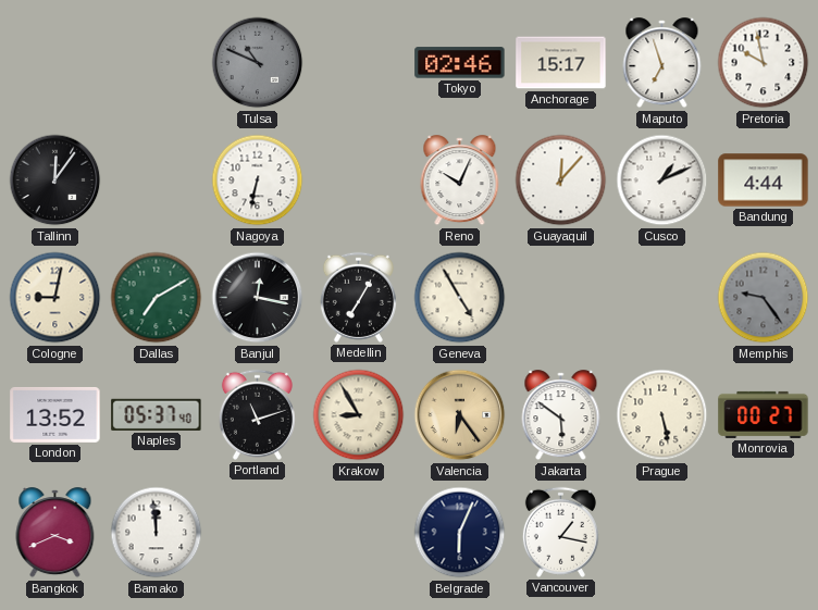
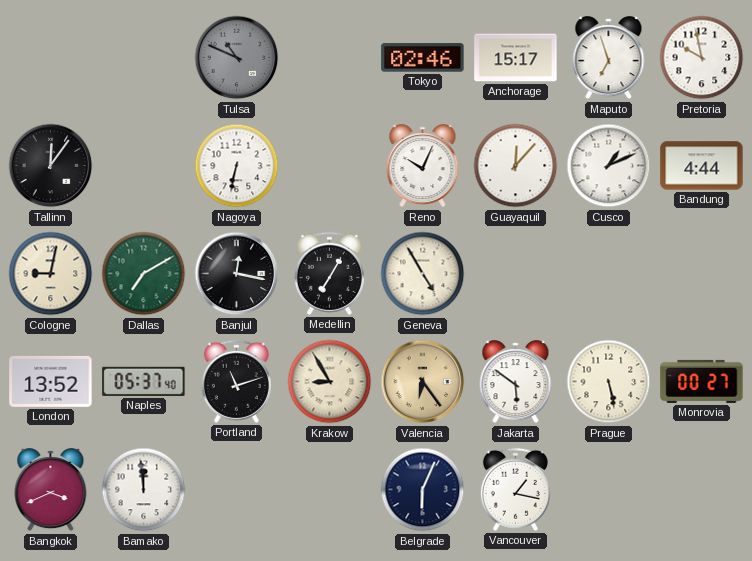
Memphis: 9:24 -> none
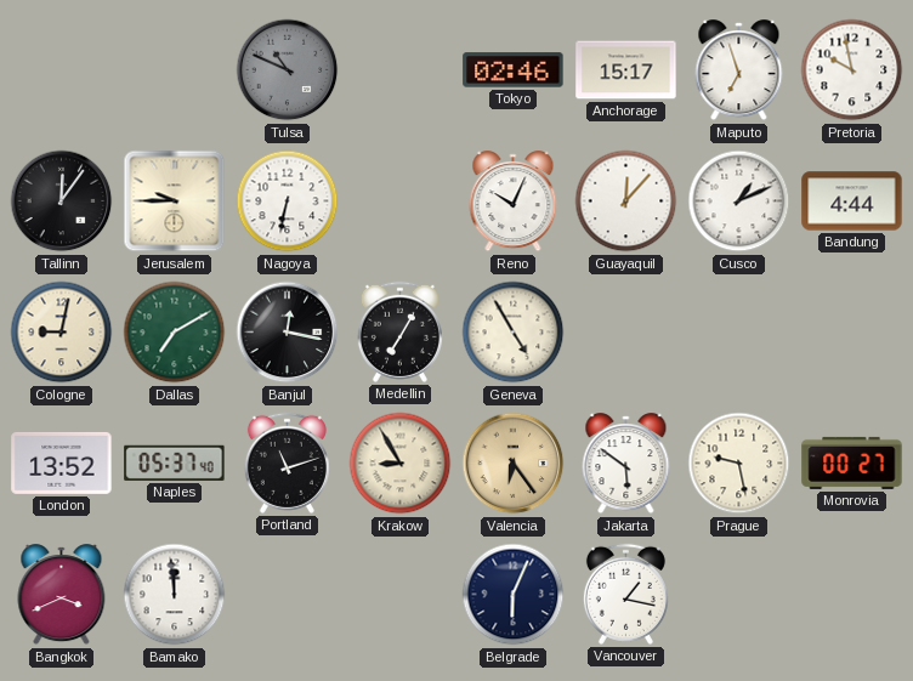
Jerusalem: none -> 9:45
Prague: 5:28 -> 9:28
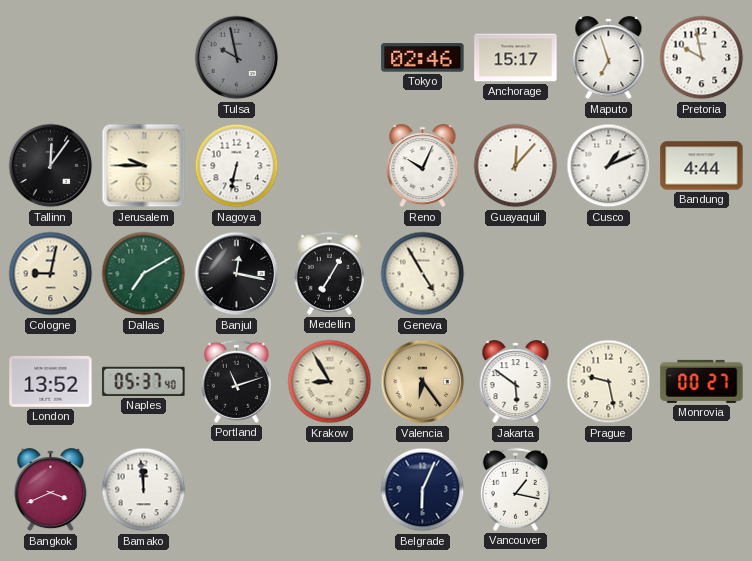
Tulsa: 10:49 -> 9:58
